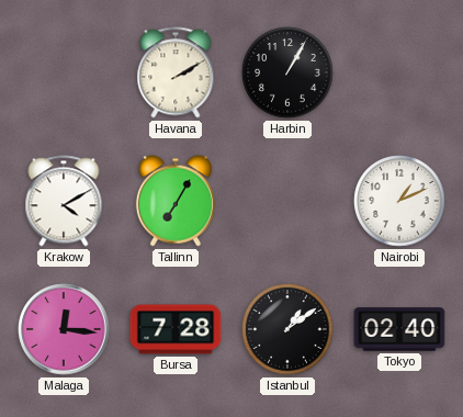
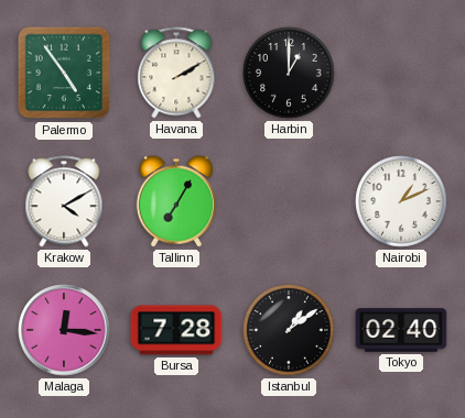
Palermo: none -> 4:54
Harbin: 1:05 -> 1:00
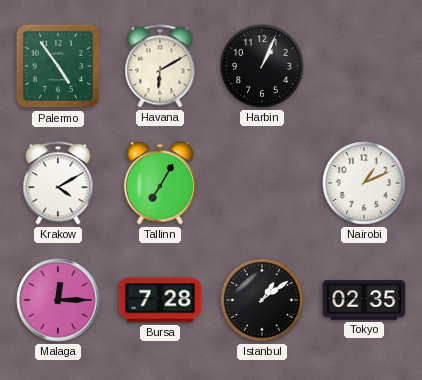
Havana: 2:10 -> 6:10
Harbin: 1:00 -> 1:04
Malaga: 12:16 -> 12:15
Tokyo: 02:40 -> 02:35
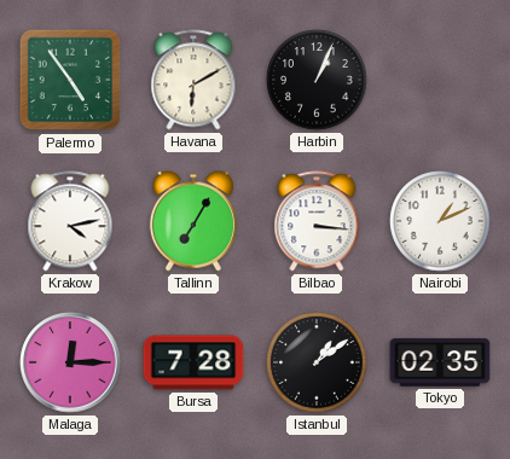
Krakow: 4:10 -> 4:13
Bilbao: none -> 3:16
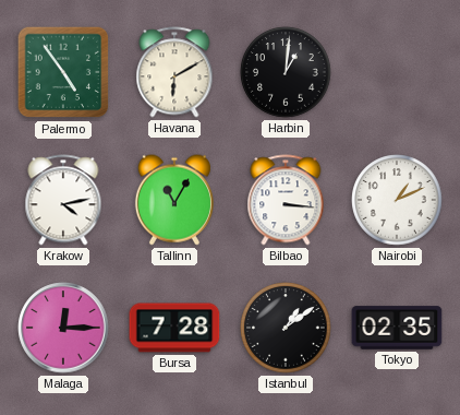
Harbin: 1:04 -> 1:01
Tallinn: 7:05 -> 11:05
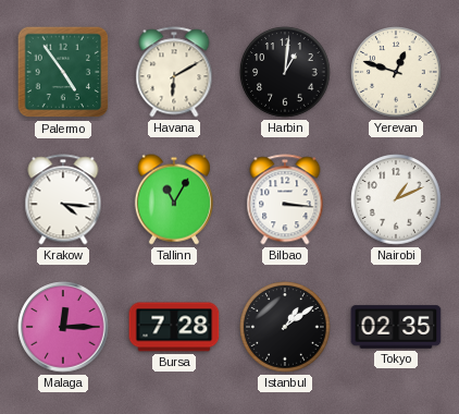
Yerevan: none -> 12:48
Krakow: 4:13 -> 4:16
